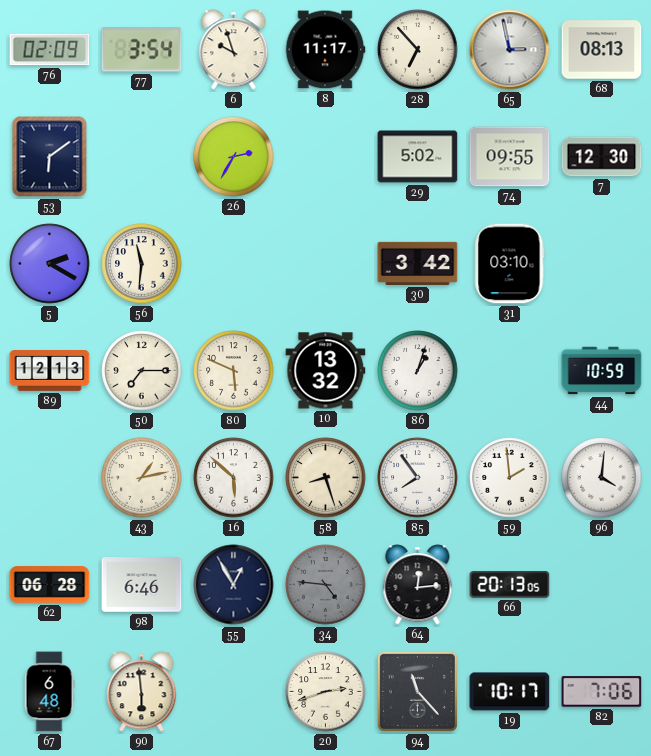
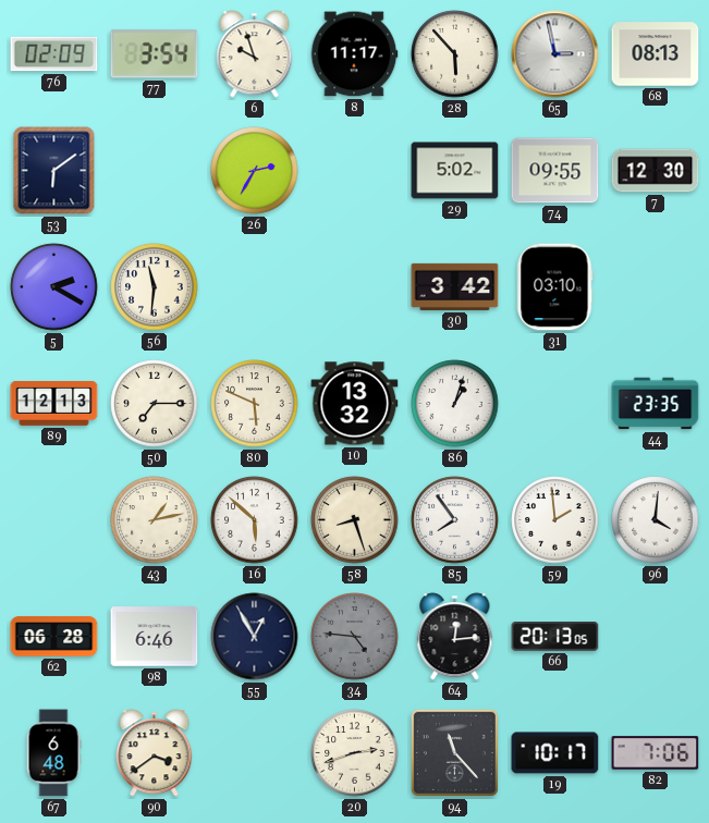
28: 6:53 -> 5:53
44: 10:59 -> 23:35
90: 5:59 -> 3:39
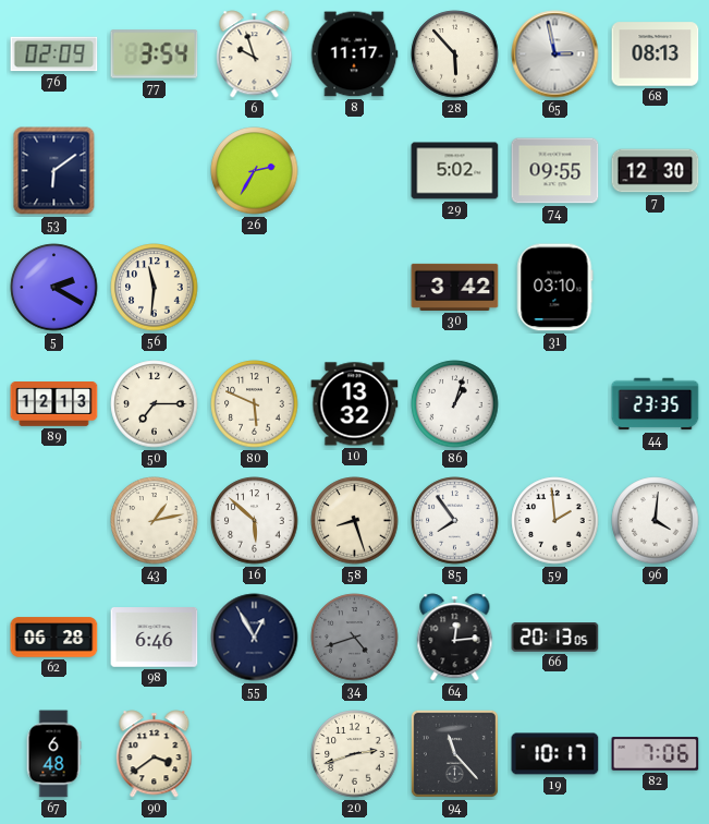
34: 4:46 -> 4:42
